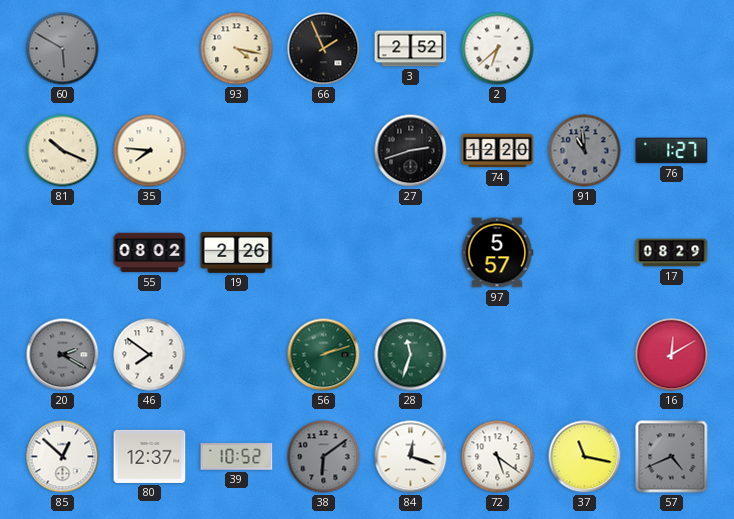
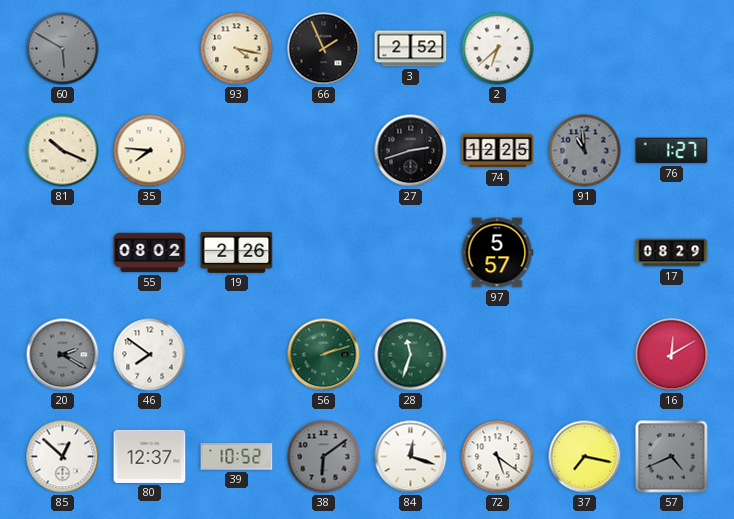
74: 12:20 -> 12:25
37: 11:17 -> 7:17
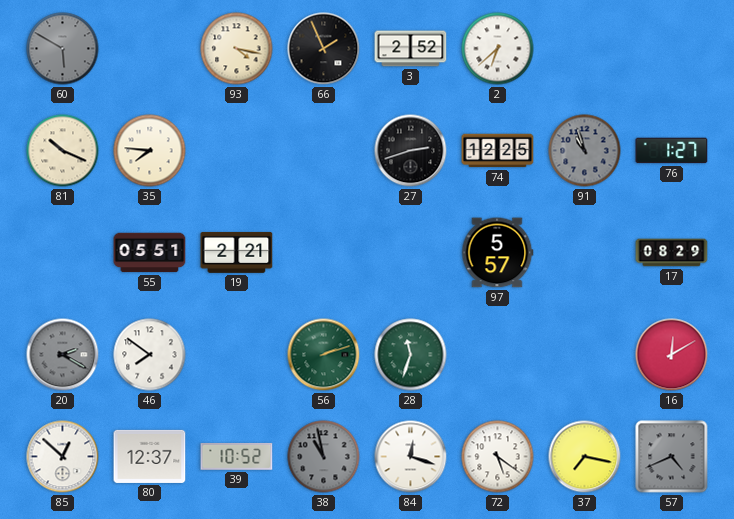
91: 10:59 -> 10:57
55: 08:02 -> 05:51
19: 2:26 -> 2:21
38: 6:09 -> 10:58
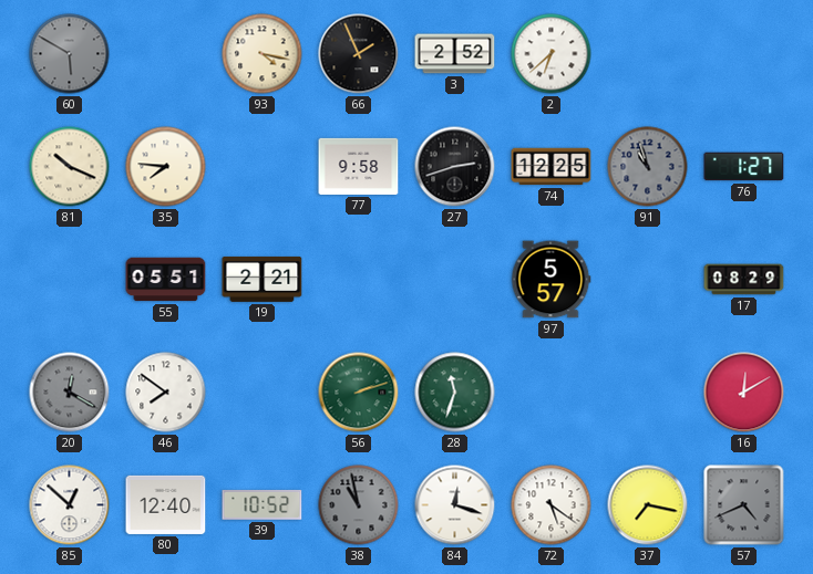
77: none -> 9:58
20: 2:20 -> 12:20
80: 12:37 -> 12:40
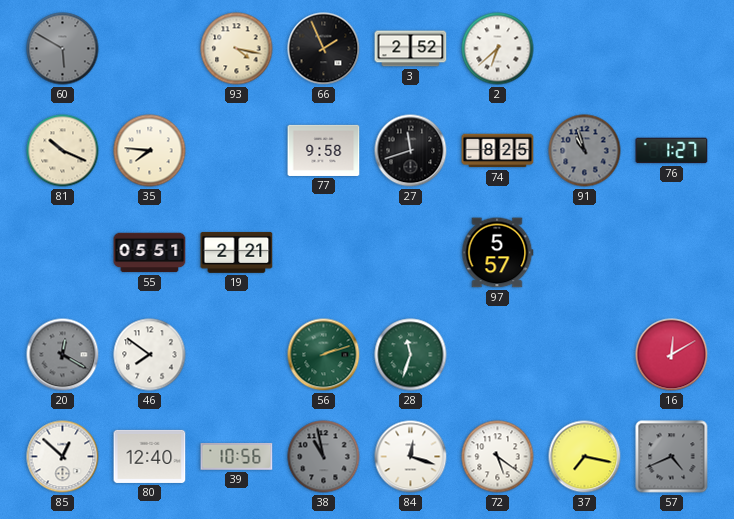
27: 2:42 -> 11:42
74: 12:25 -> 8:25
17: 08:29 -> none
39: 10:52 -> 10:56
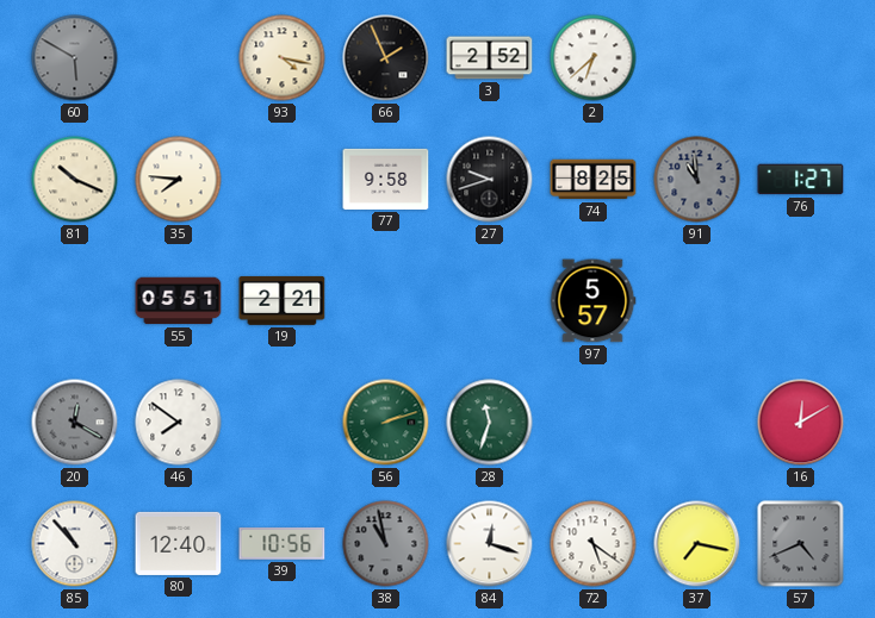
27: 11:42 -> 9:42
91: 10:57 -> 10:59
85: 12:52 -> 10:53
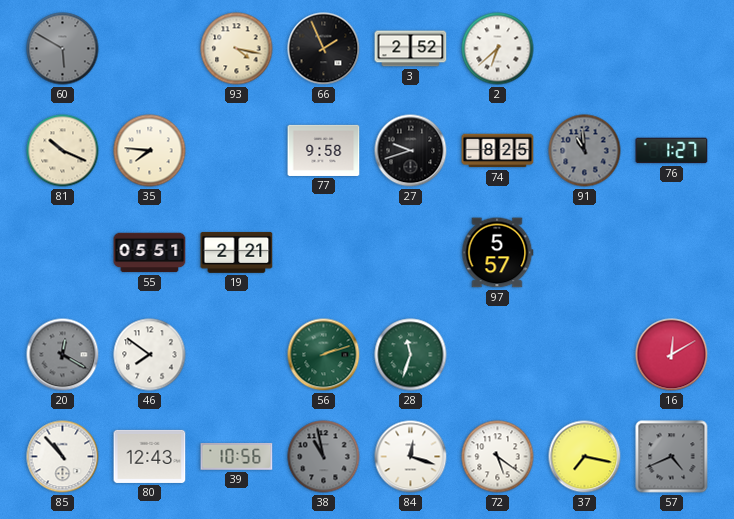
80: 12:40 -> 12:43
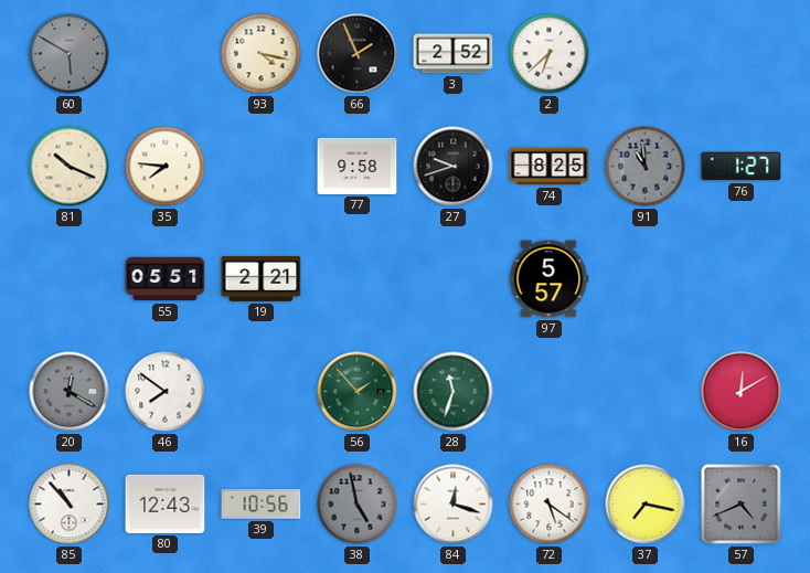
56: 2:12 -> 1:53
38: 10:58 -> 4:58
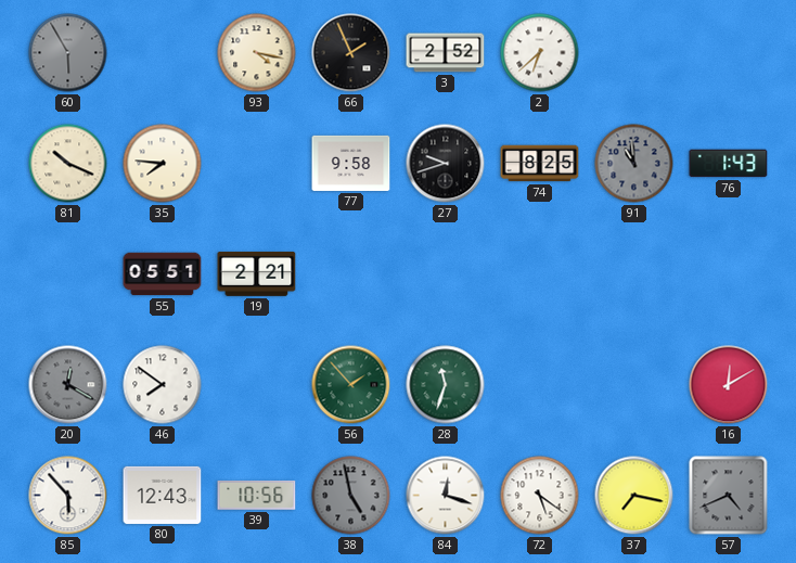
60: 5:50 -> 5:55
76: 1:27 -> 1:43
97: 5:57 -> none
85: 10:53 -> 5:53
